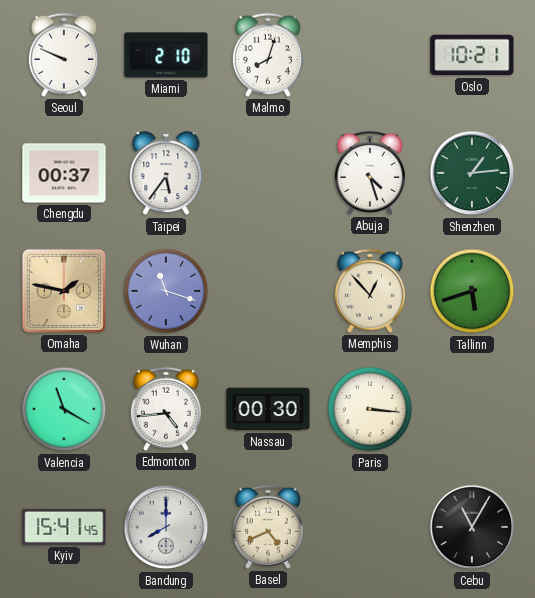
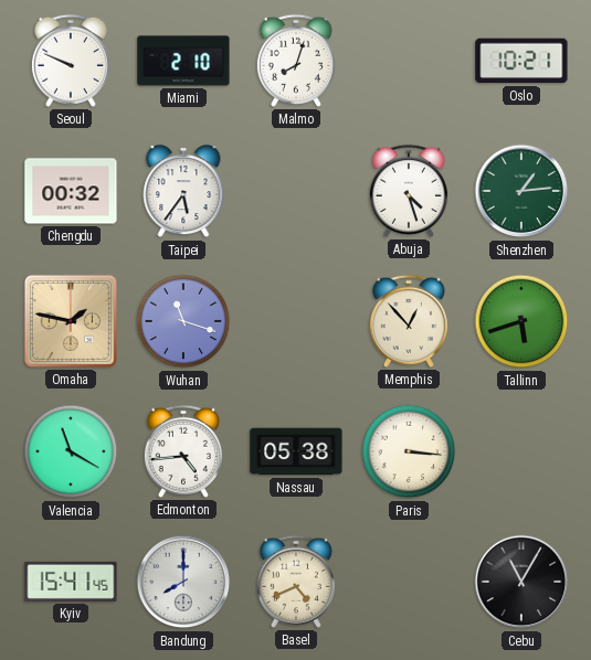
Chengdu: 00:37 -> 00:32
Nassau: 00:30 -> 05:38
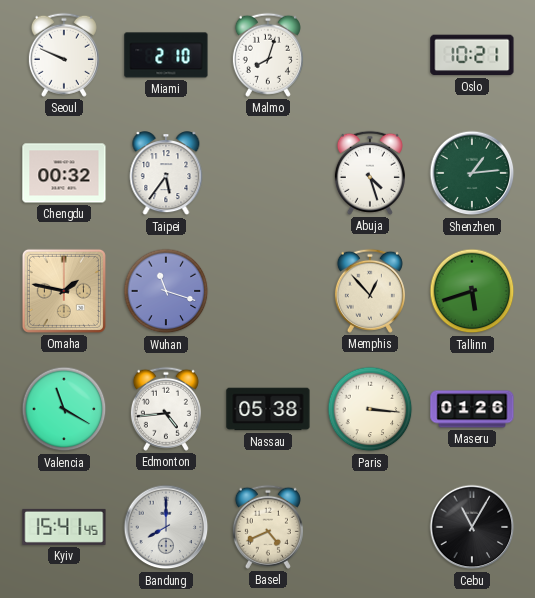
Maseru: none -> 01:26
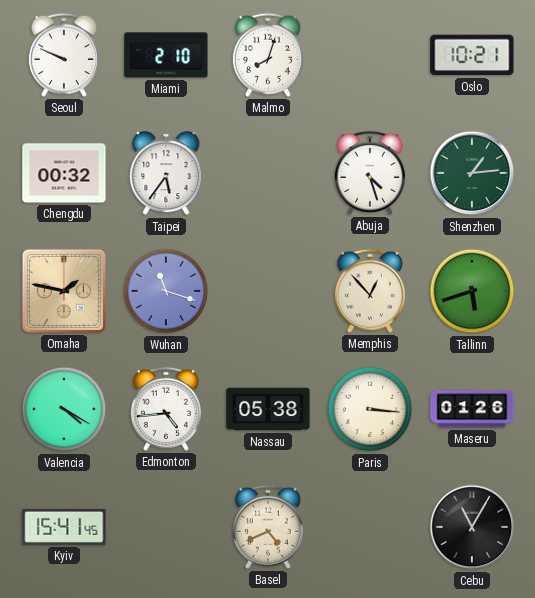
Valencia: 11:20 -> 4:20
Bandung: 8:00 -> none
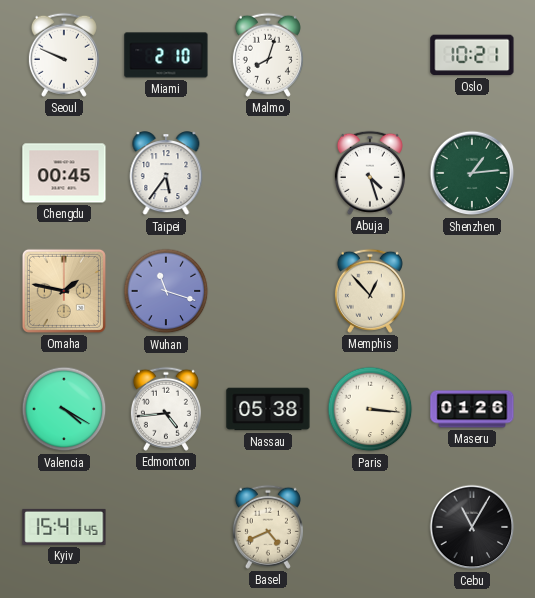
Chengdu: 00:32 -> 00:45
Tallinn: 5:42 -> none
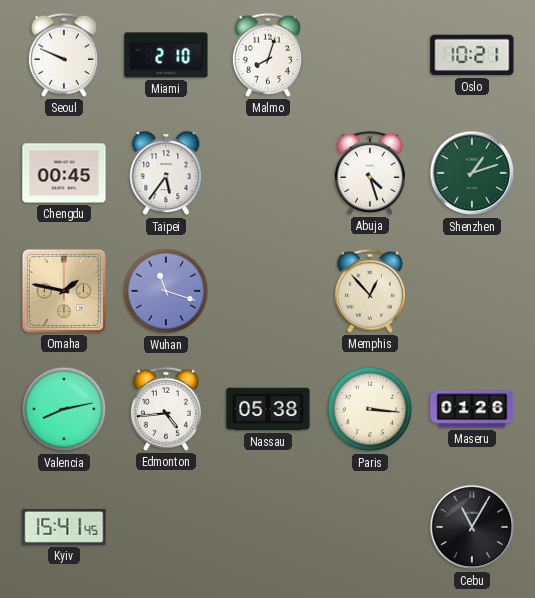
Shenzhen: 1:14 -> 1:12
Valencia: 4:20 -> 8:13
Basel: 4:41 -> none
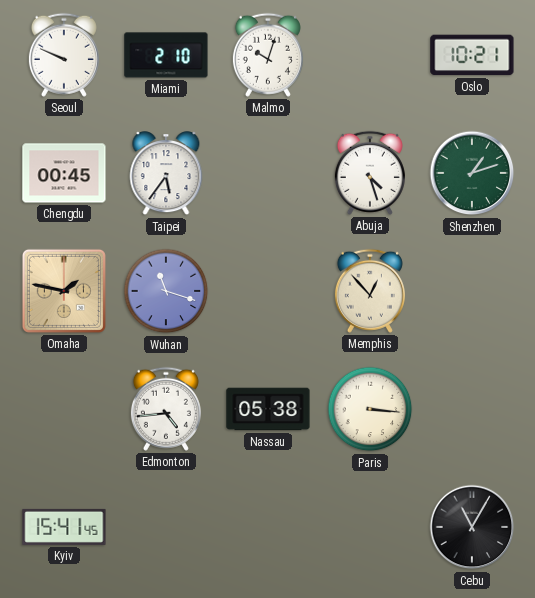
Malmo: 8:03 -> 10:03
Valencia: 8:13 -> none
Maseru: 01:26 -> none
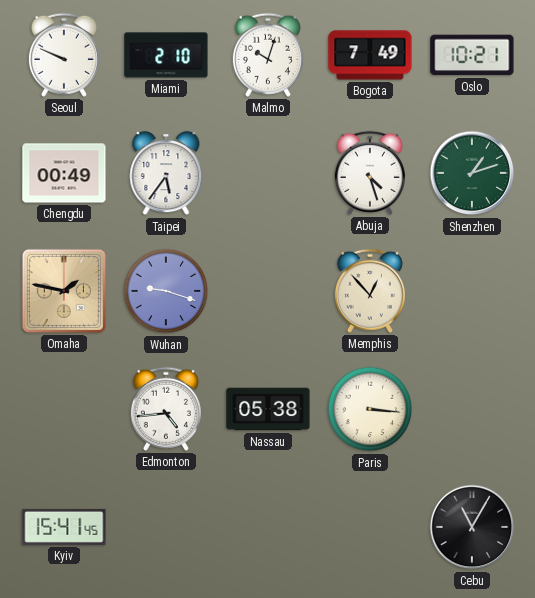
Bogota: none -> 7:49
Chengdu: 00:45 -> 00:49
Wuhan: 11:18 -> 9:18
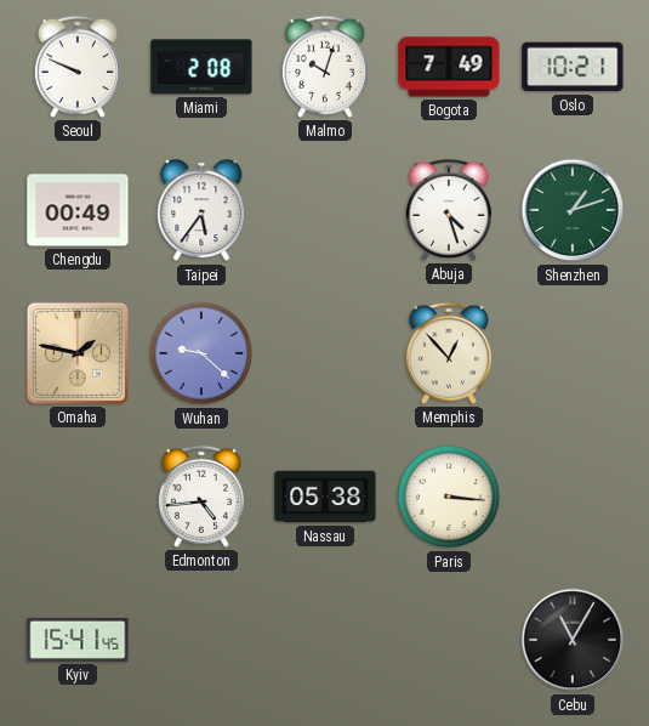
Miami: 2:10 -> 2:08
Wuhan: 9:18 -> 9:22
